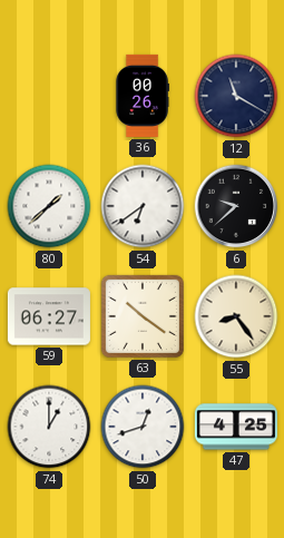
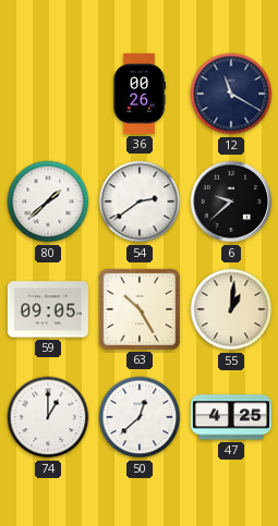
54: 6:39 -> 2:39
59: 06:27 -> 09:05
63: 10:21 -> 10:25
55: 8:24 -> 1:01
50: 12:42 -> 12:38
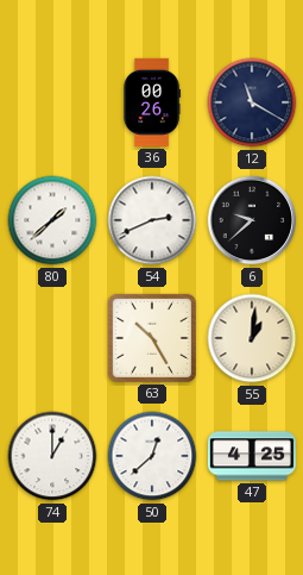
54: 2:39 -> 2:41
59: 09:05 -> none
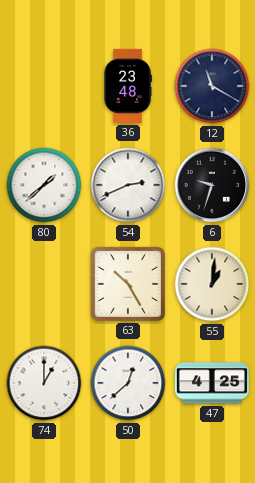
36: 00:26 -> 23:48
6: 9:38 -> 9:33
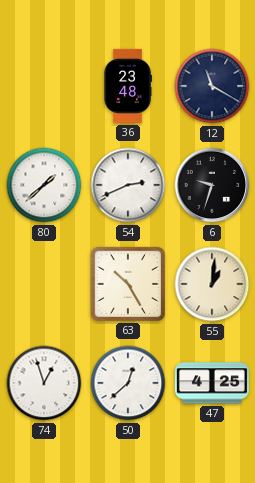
74: 1:00 -> 12:57
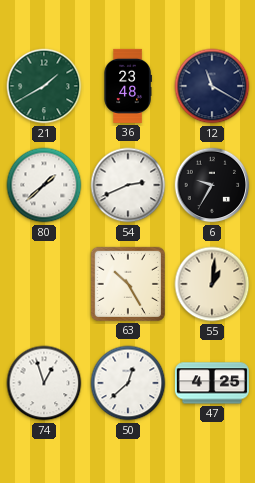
21: none -> 1:40
6: 9:33 -> 9:35
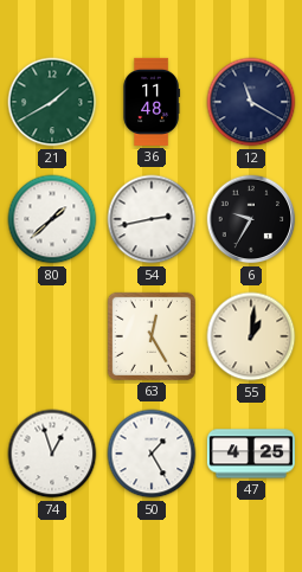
36: 23:48 -> 11:48
54: 2:41 -> 2:43
63: 10:25 -> 12:25
50: 12:38 -> 1:25
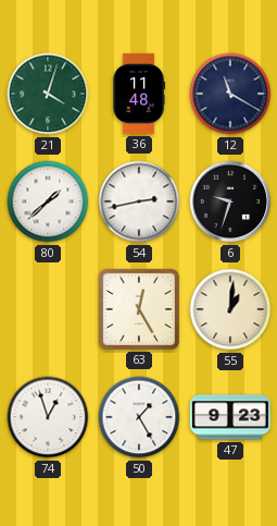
21: 1:40 -> 4:03
6: 9:35 -> 9:33
47: 4:25 -> 9:23
